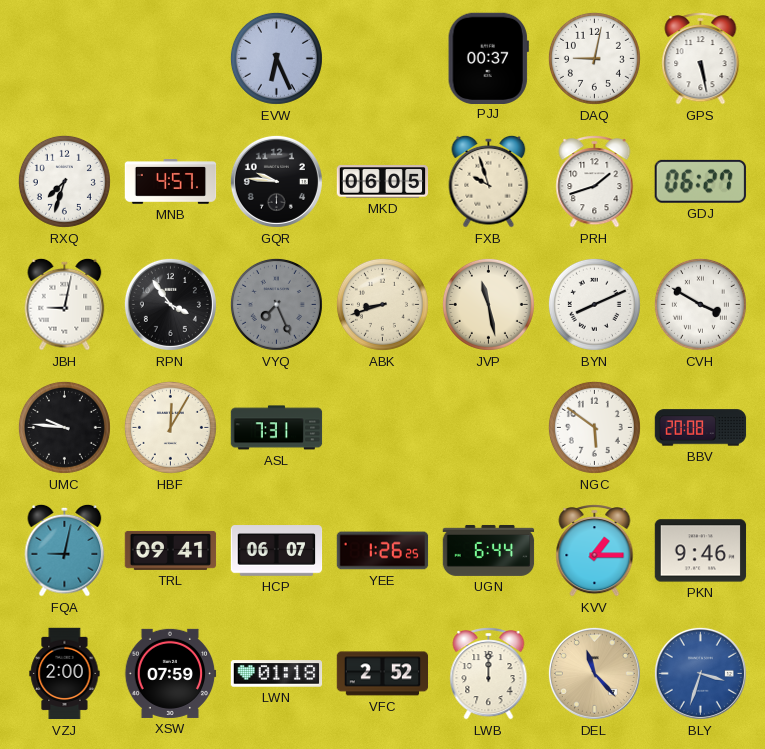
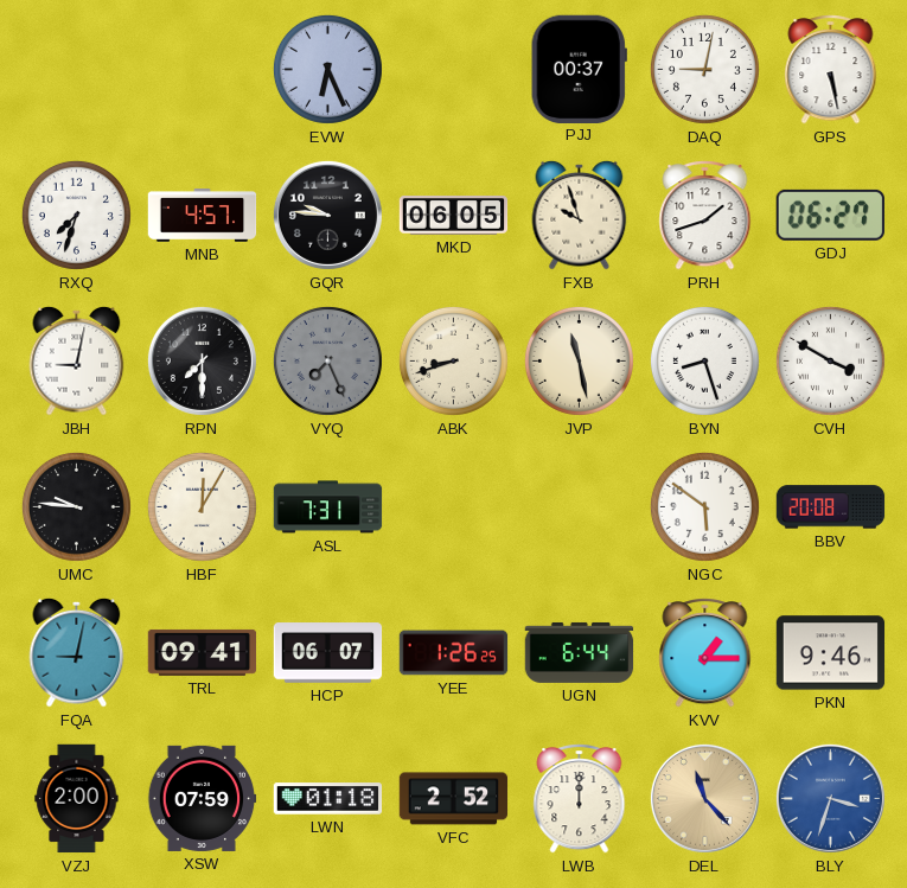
RPN: 3:54 -> 7:30
BYN: 8:11 -> 8:27
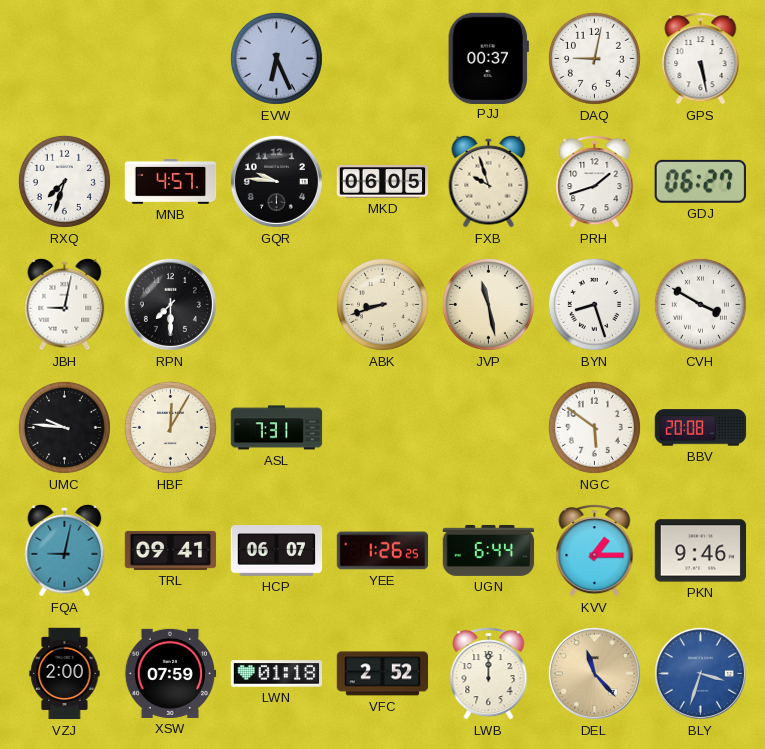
VYQ: 7:26 -> none
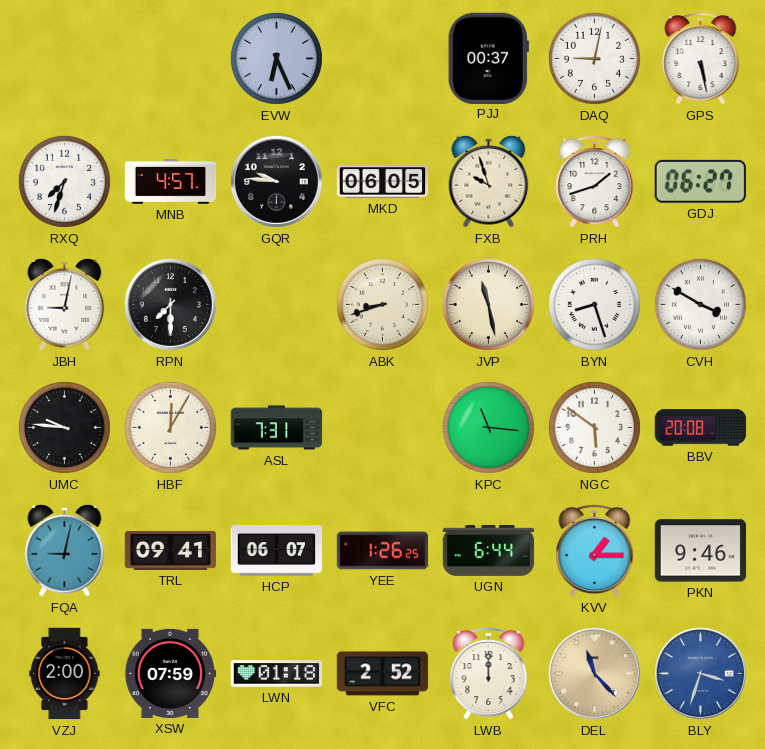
KPC: none -> 11:16
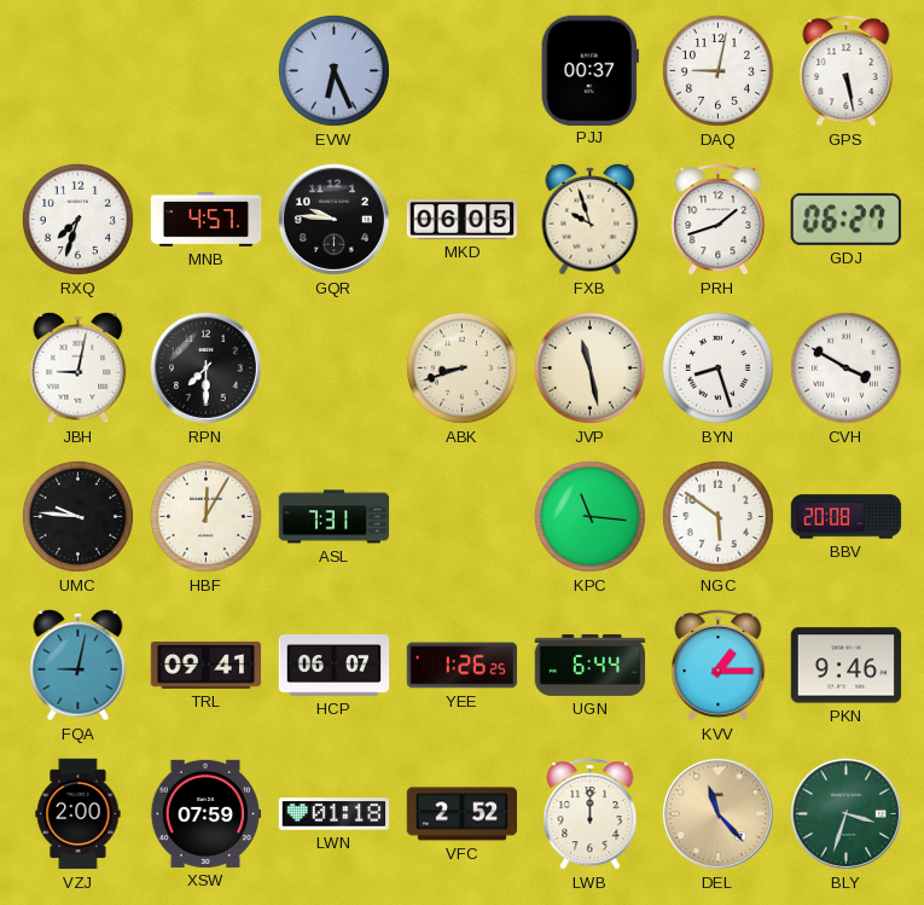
BLY dial: blue -> green
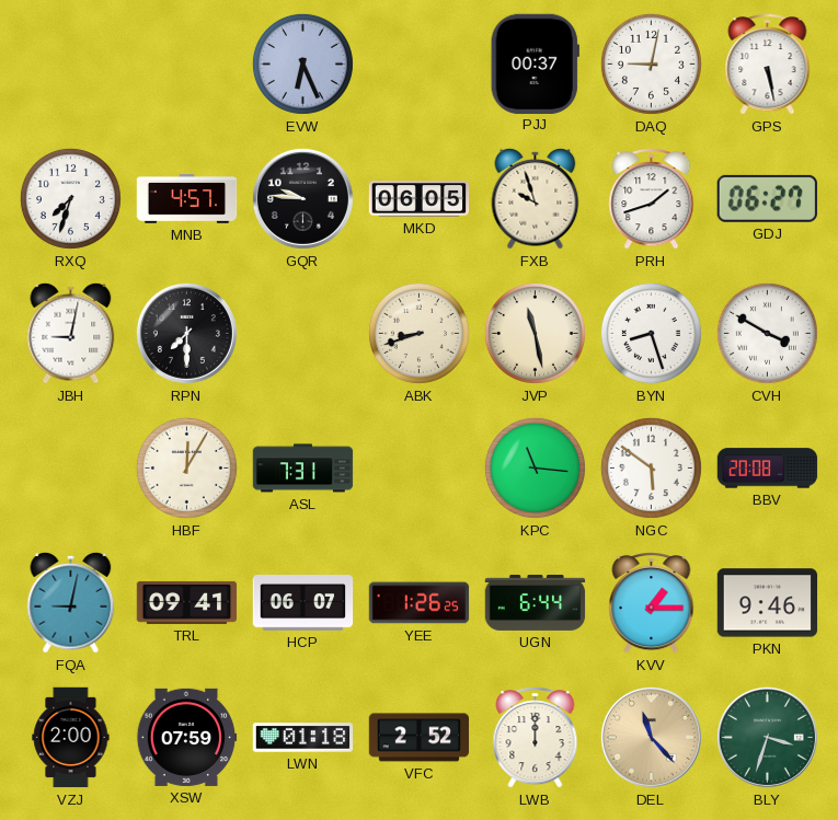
UMC: 9:46 -> none
